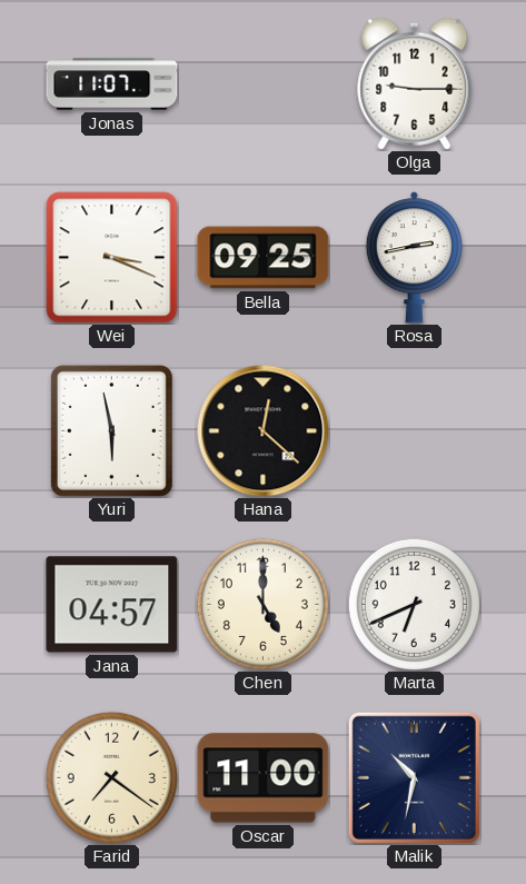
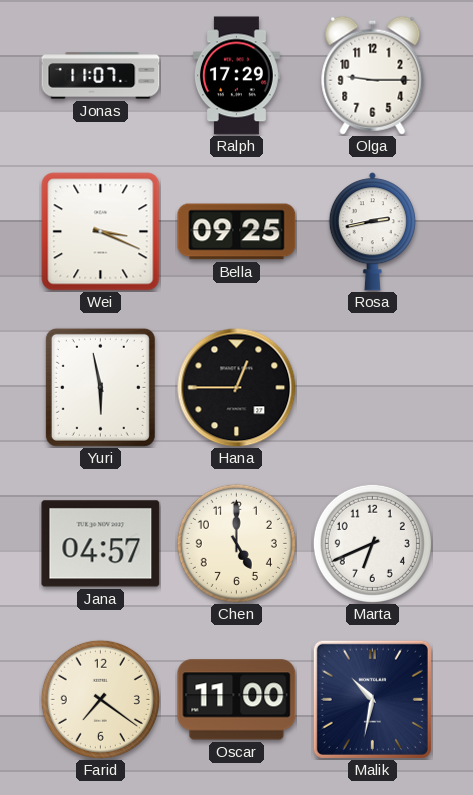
Ralph: none -> 17:29
Hana: 12:22 -> 12:45
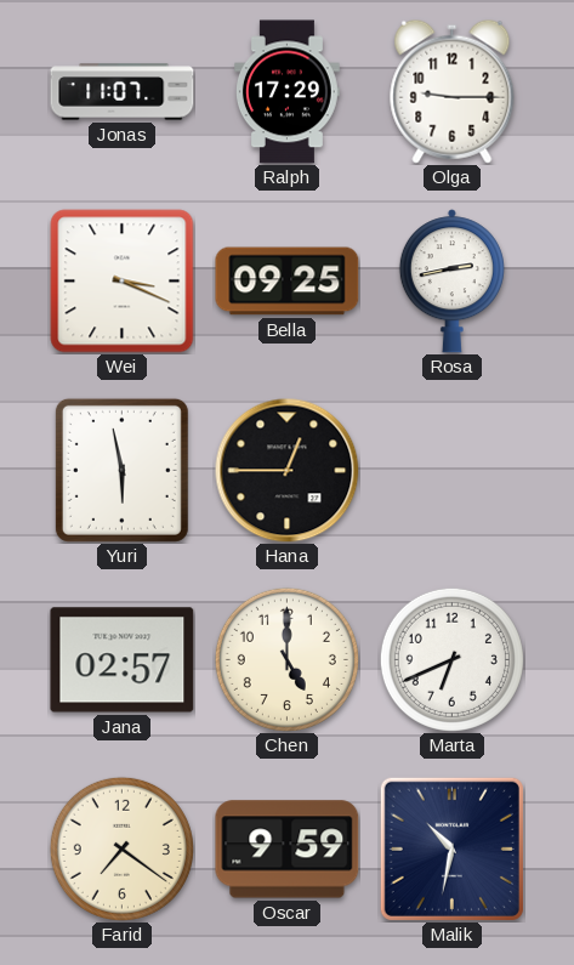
Jana: 04:57 -> 02:57
Oscar: 11:00 -> 9:59
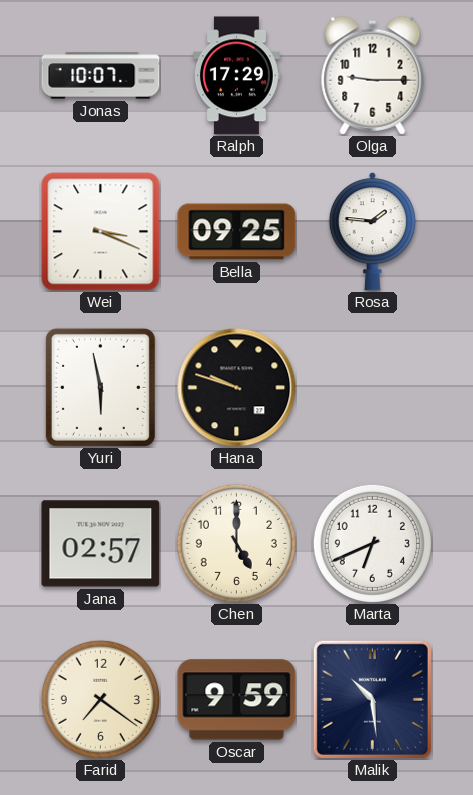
Jonas: 11:07 -> 10:07
Rosa: 2:43 -> 1:46
Hana: 12:45 -> 9:48
Malik: 10:32 -> 10:29
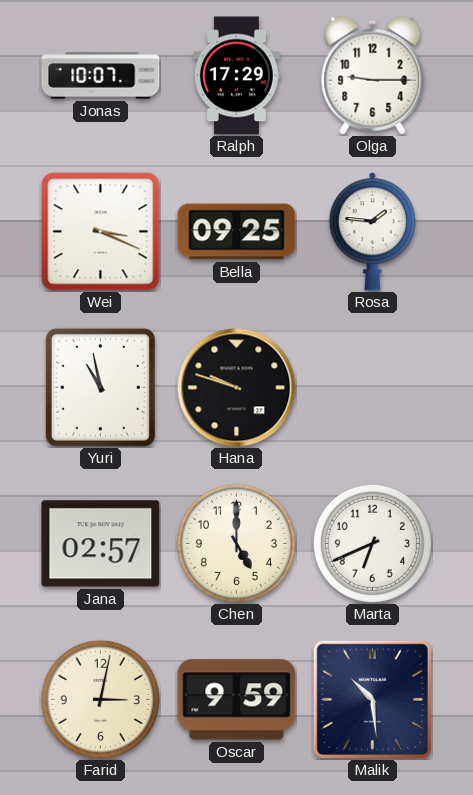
Yuri: 5:58 -> 10:58
Farid: 7:21 -> 3:02
